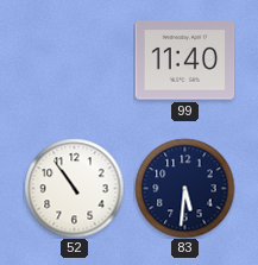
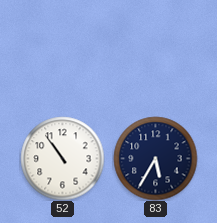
99: 11:40 -> none
83: 5:31 -> 5:35
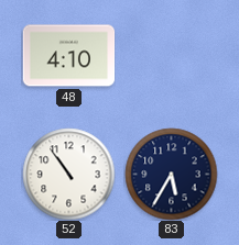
48: none -> 4:10
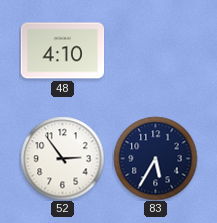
52: 10:54 -> 2:54
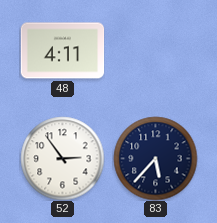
48: 4:10 -> 4:11
83: 5:35 -> 5:37
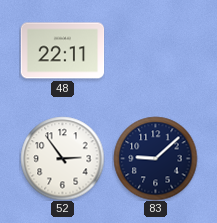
48: 4:11 -> 22:11
83: 5:37 -> 9:08
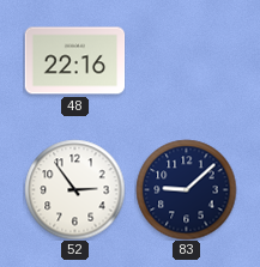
48: 22:11 -> 22:16
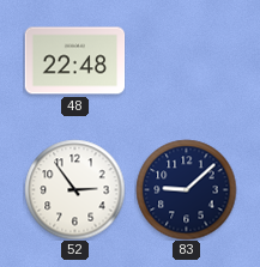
48: 22:16 -> 22:48
